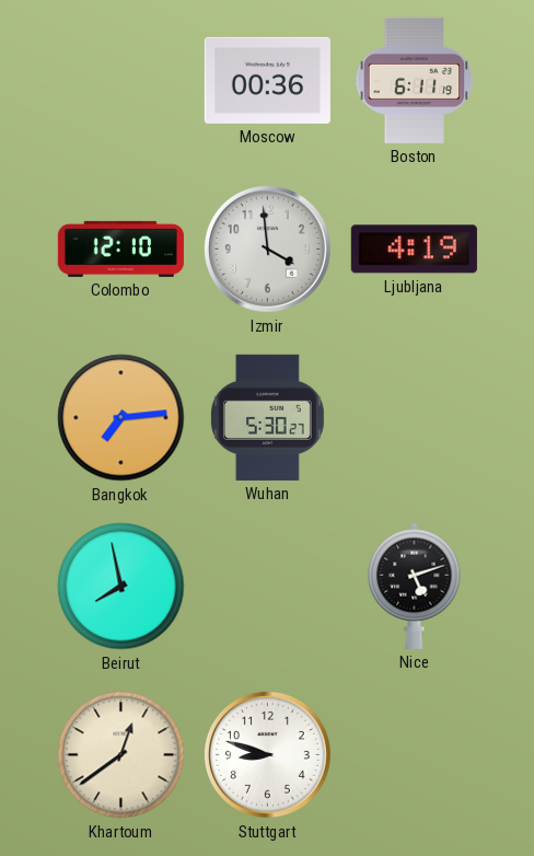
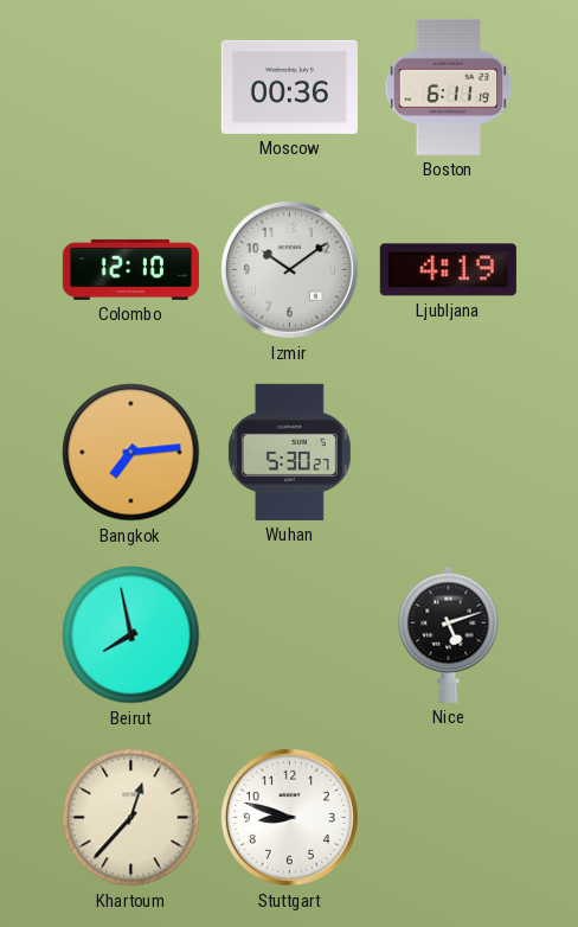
Izmir: 3:59 -> 10:09
Khartoum: 12:39 -> 12:37
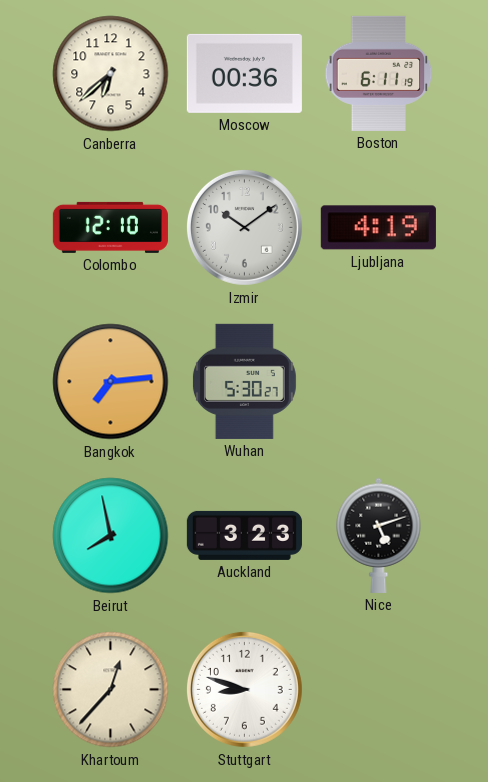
Canberra: none -> 6:38
Auckland: none -> 3:23
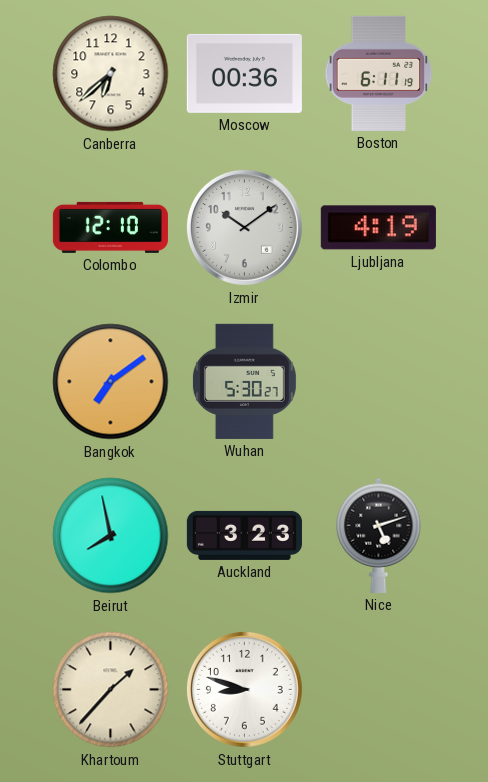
Bangkok: 7:14 -> 7:09
Khartoum: 12:37 -> 1:37
